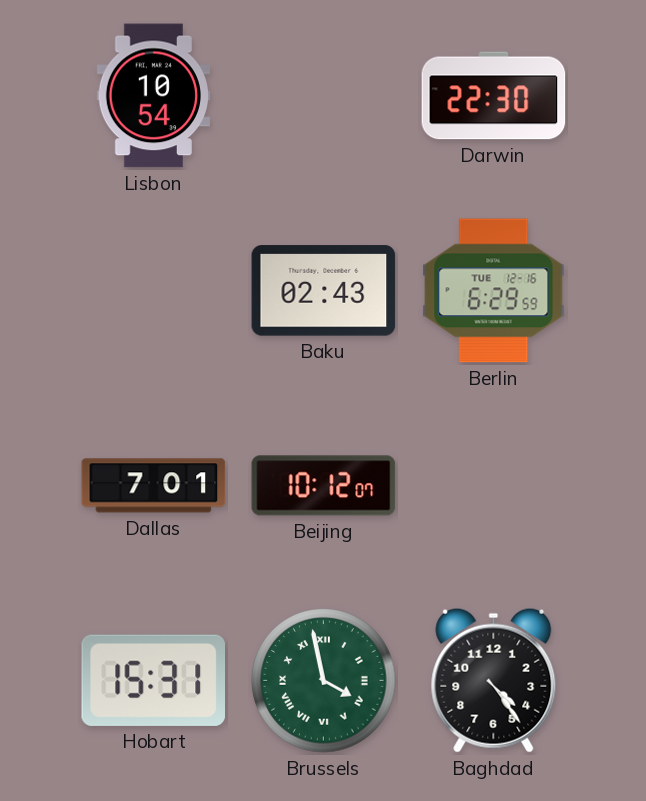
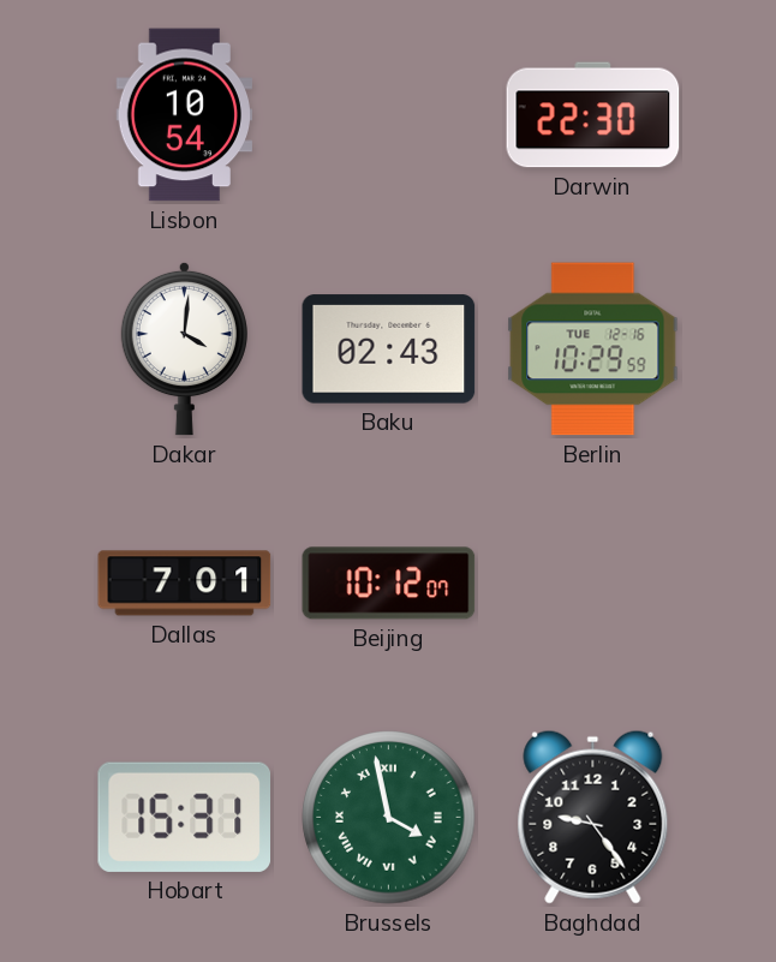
Dakar: none -> 4:01
Berlin: 6:29 -> 10:29
Baghdad: 4:24 -> 9:24
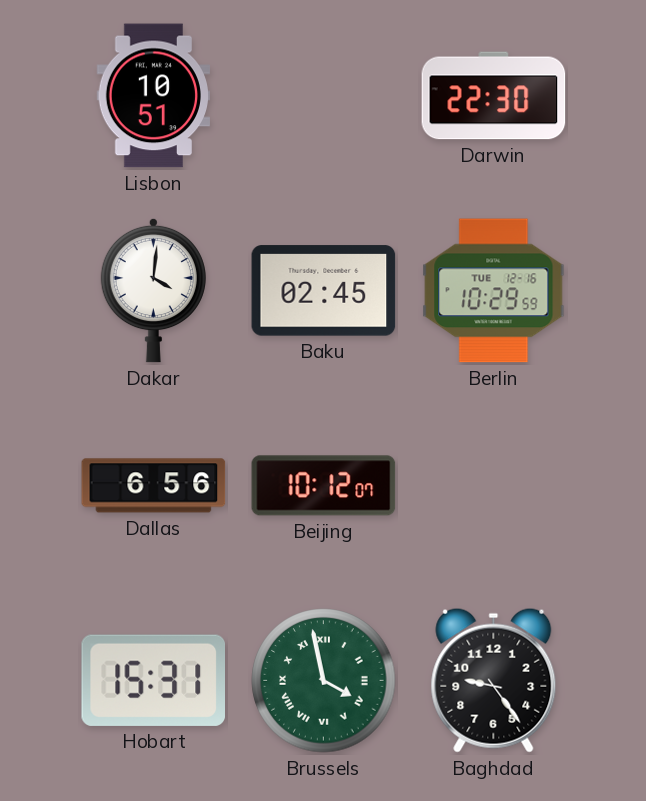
Lisbon: 10:54 -> 10:51
Baku: 02:43 -> 02:45
Dallas: 7:01 -> 6:56
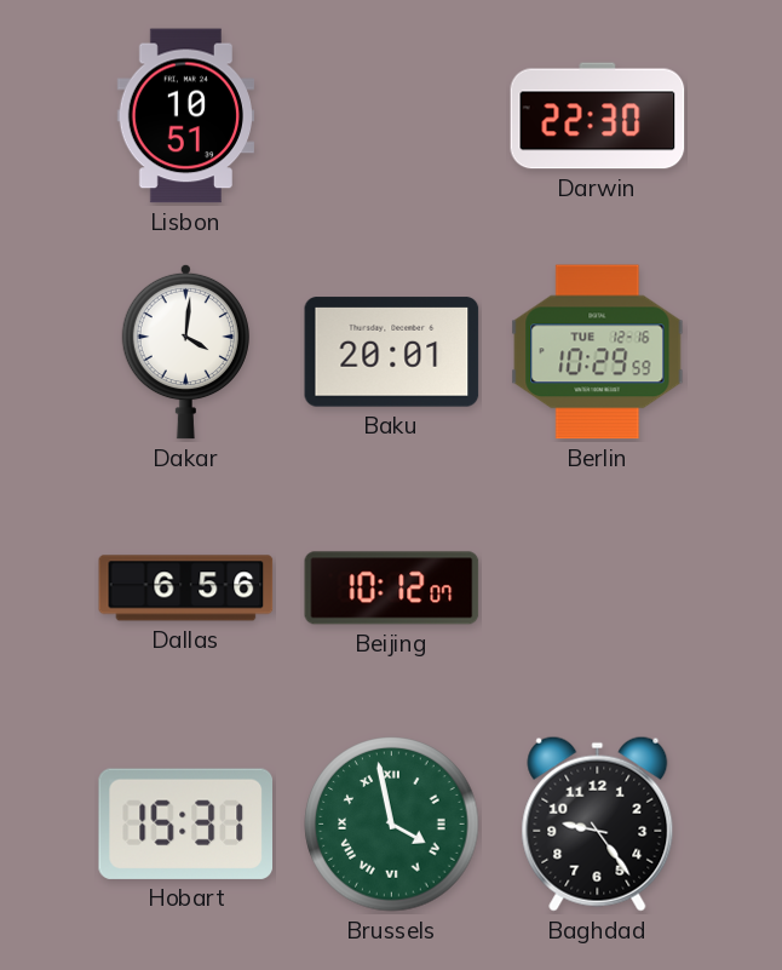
Baku: 02:45 -> 20:01
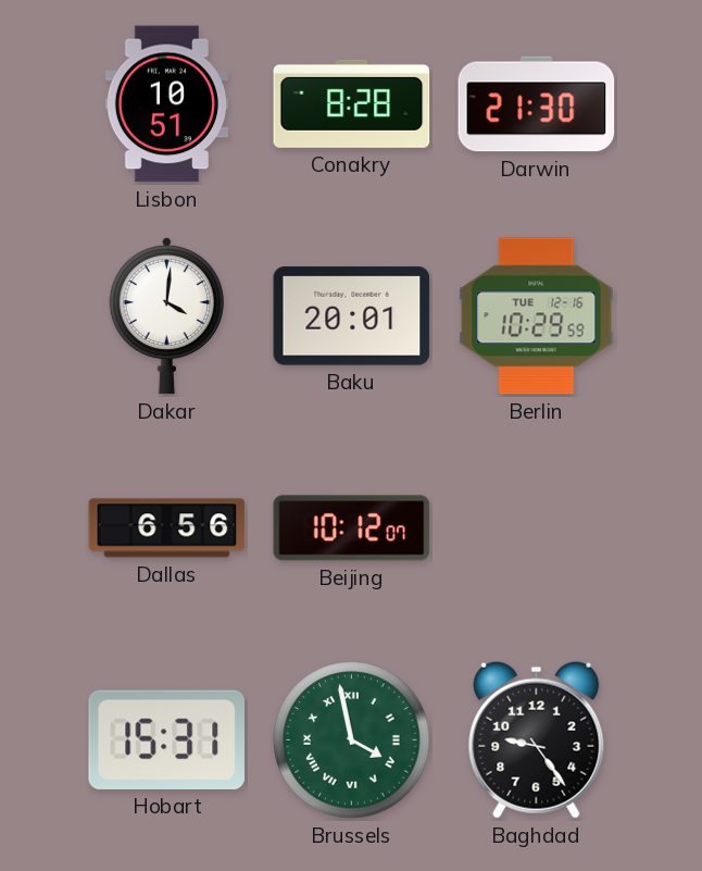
Conakry: none -> 8:28
Darwin: 22:30 -> 21:30
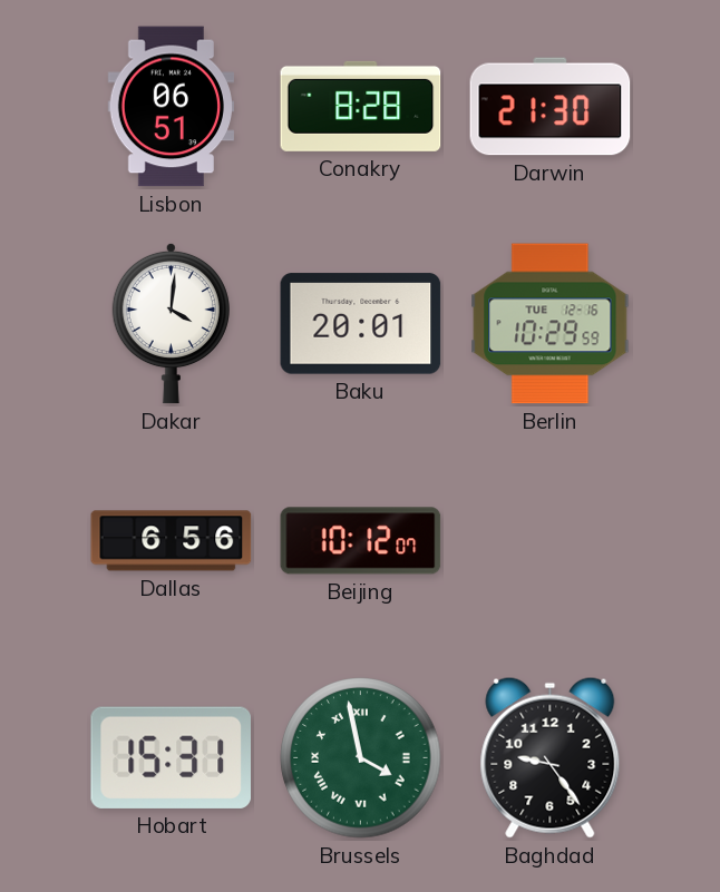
Lisbon: 10:51 -> 06:51
